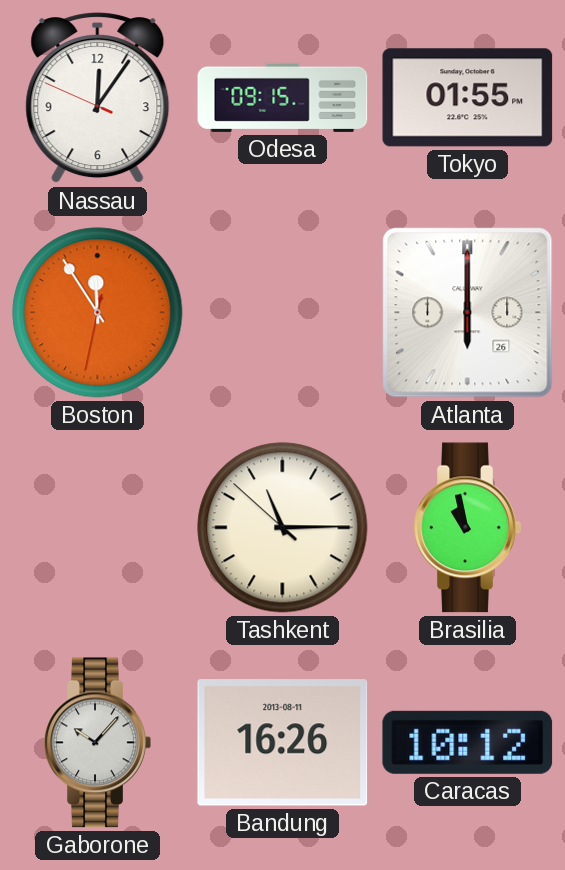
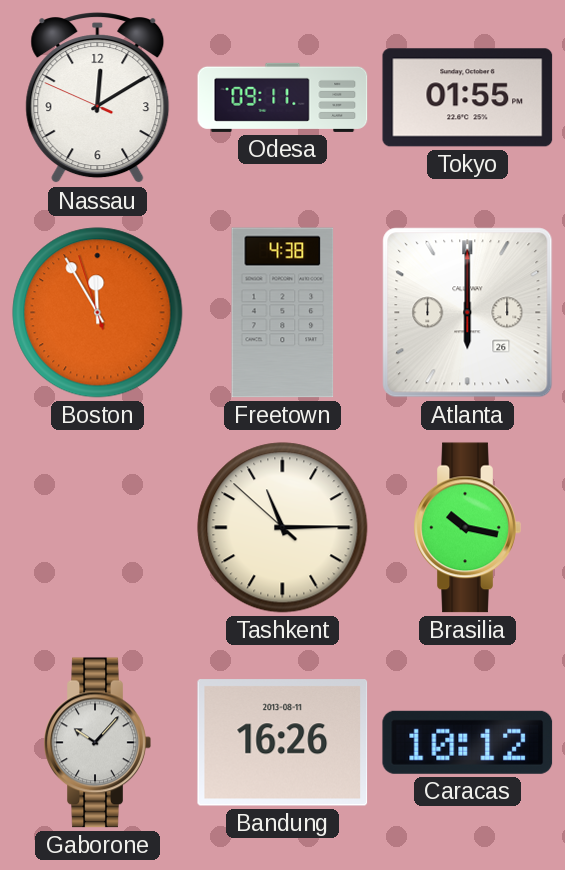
Nassau: 12:05 -> 12:09
Odesa: 09:15 -> 09:11
Boston: 11:54:32 -> 11:54:57
Freetown: none -> 4:38
Brasilia: 10:58 -> 10:17
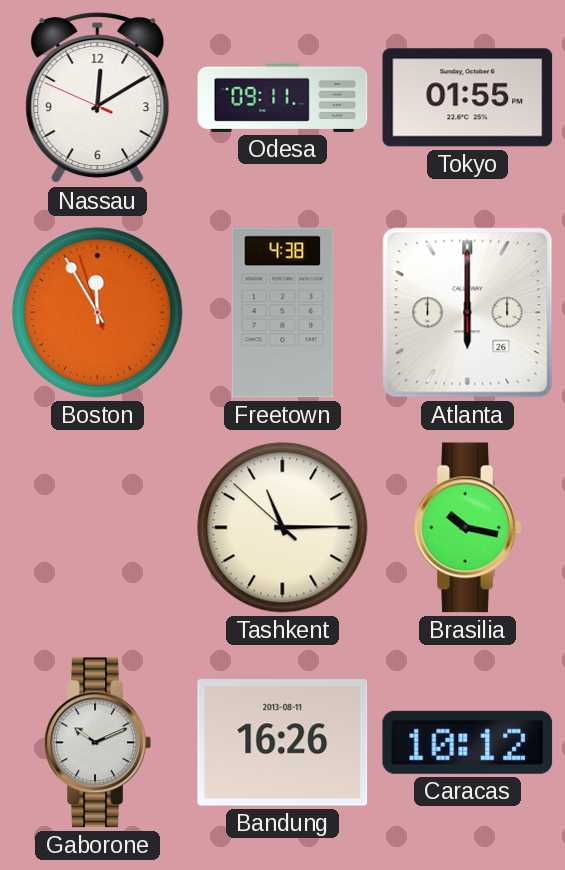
Gaborone: 10:07 -> 10:11
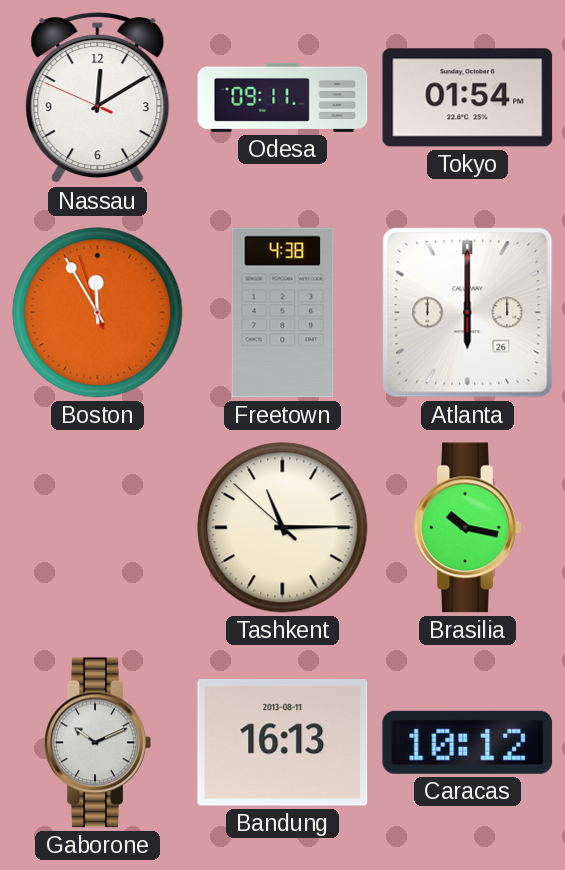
Tokyo: 01:55 -> 01:54
Bandung: 16:26 -> 16:13
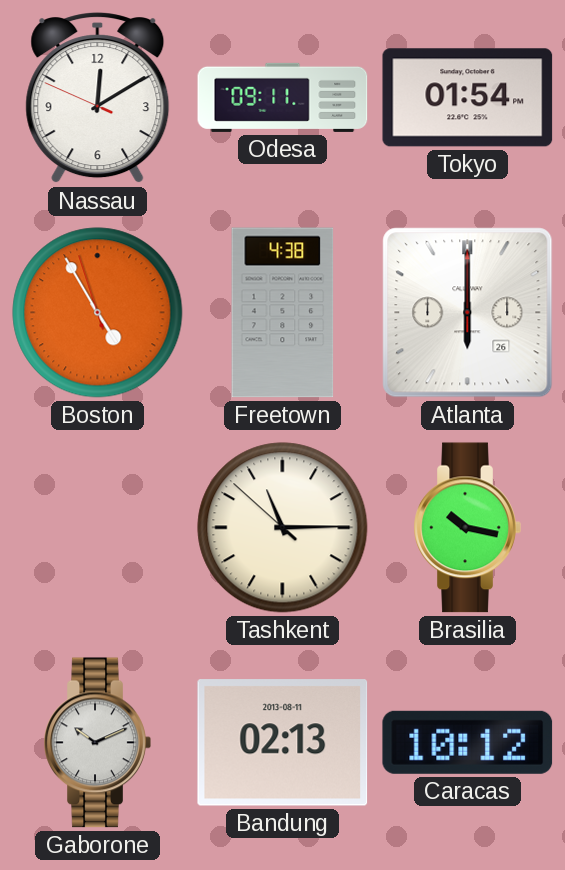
Boston: 11:54 -> 4:54
Bandung: 16:13 -> 02:13
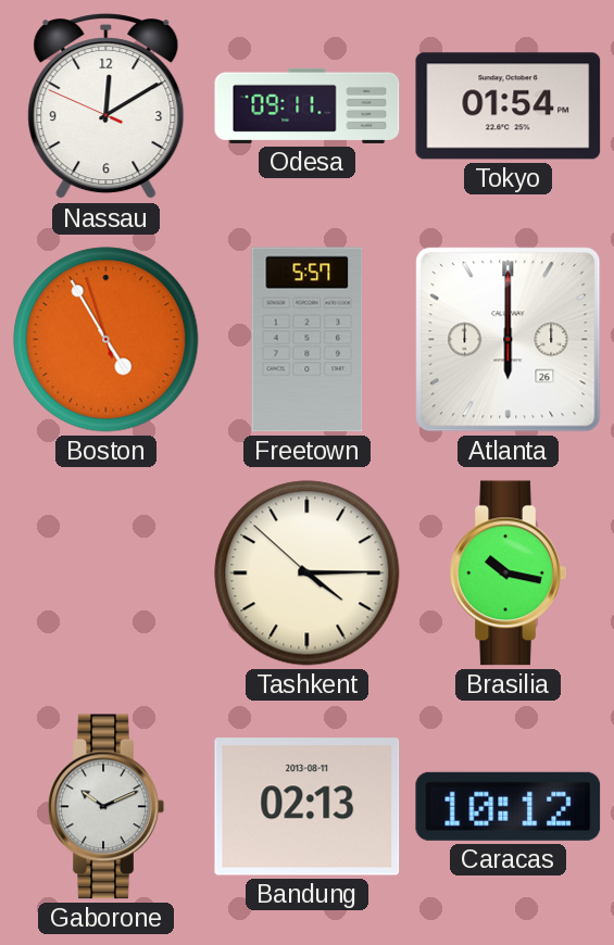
Freetown: 4:38 -> 5:57
Tashkent: 11:14 -> 4:14
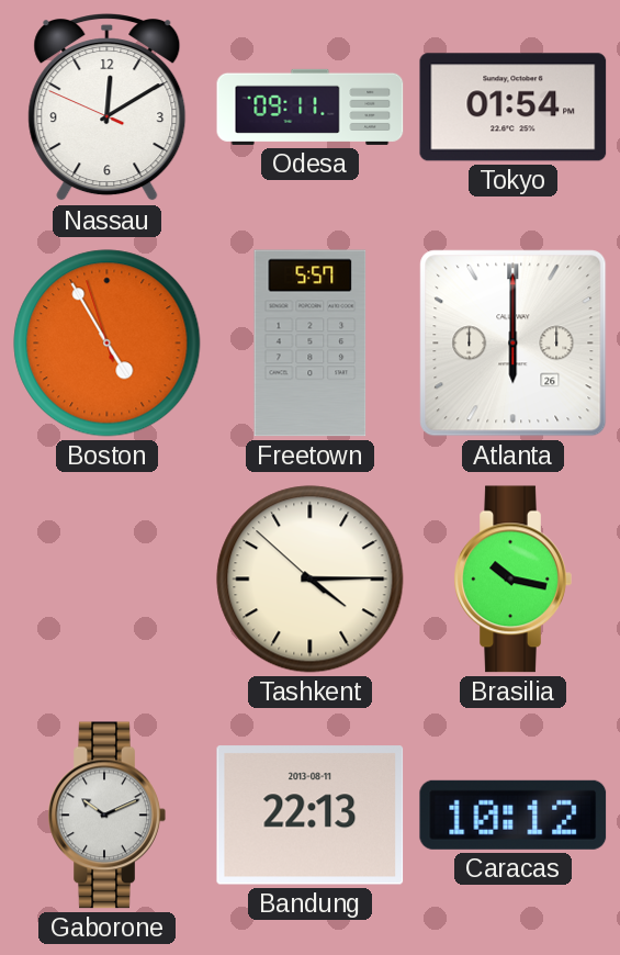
Bandung: 02:13 -> 22:13
